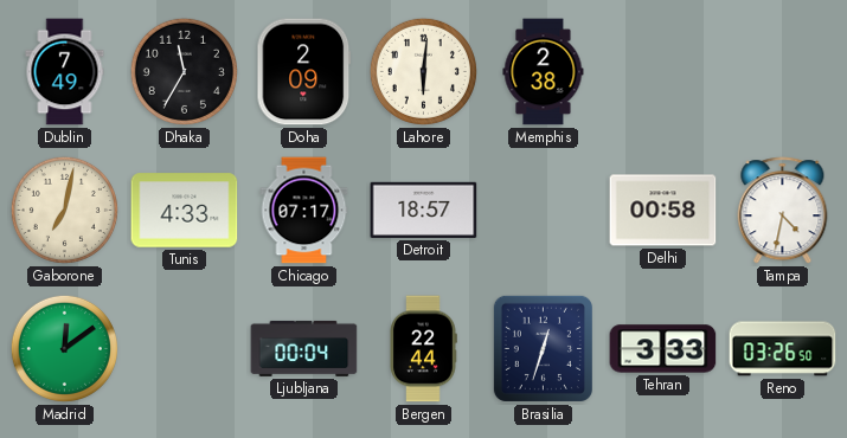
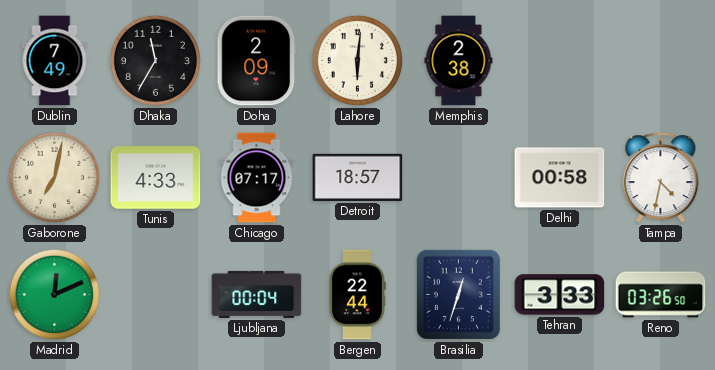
Madrid: 12:09 -> 12:11
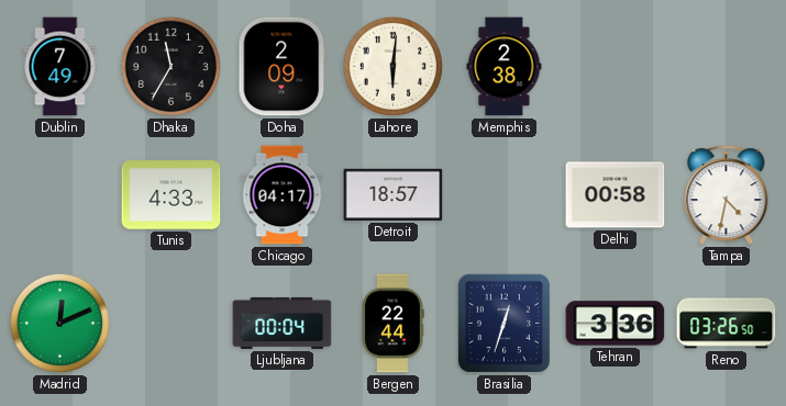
Gaborone: 7:02 -> none
Chicago: 07:17 -> 04:17
Tehran: 3:33 -> 3:36
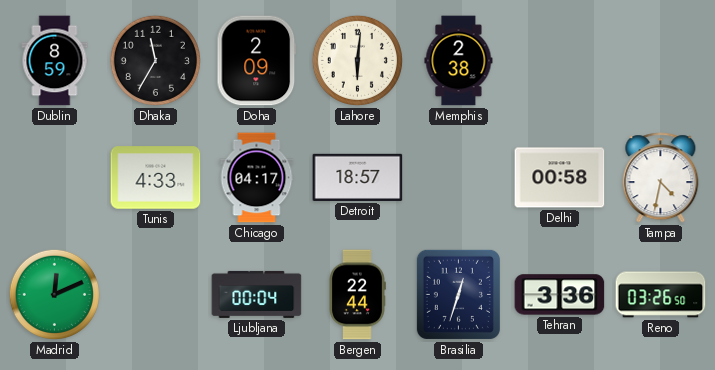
Dublin: 7:49 -> 8:59
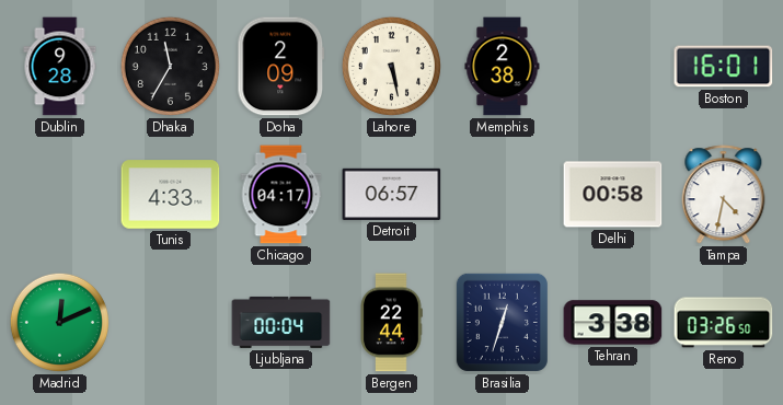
Dublin: 8:59 -> 9:28
Lahore: 6:01 -> 5:28
Boston: none -> 16:01
Detroit: 18:57 -> 06:57
Tehran: 3:36 -> 3:38
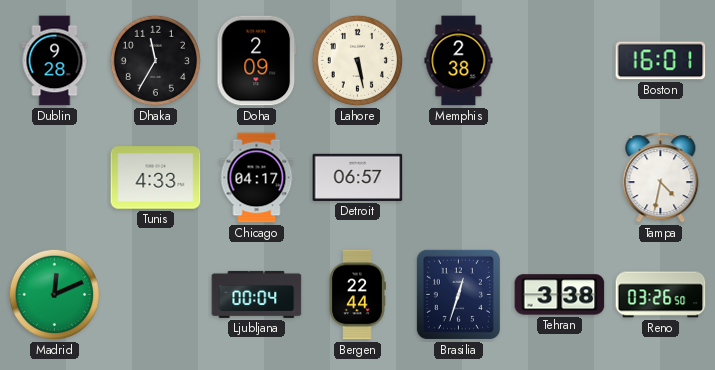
Delhi: 00:58 -> none
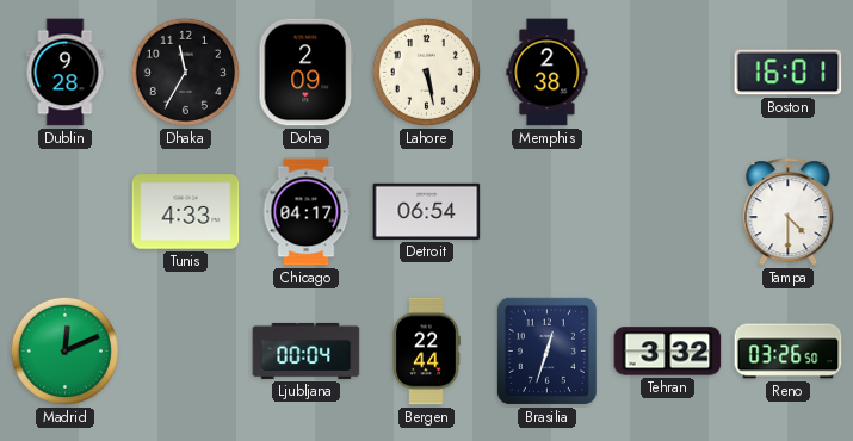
Detroit: 06:57 -> 06:54
Tampa: 4:32 -> 4:30
Tehran: 3:38 -> 3:32
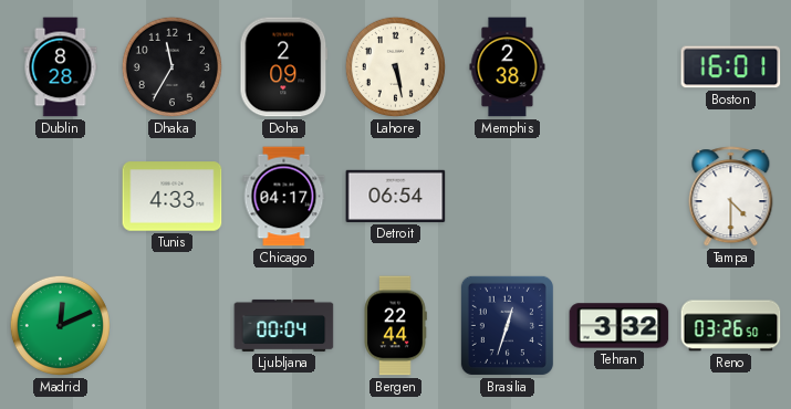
Dublin: 9:28 -> 8:28
